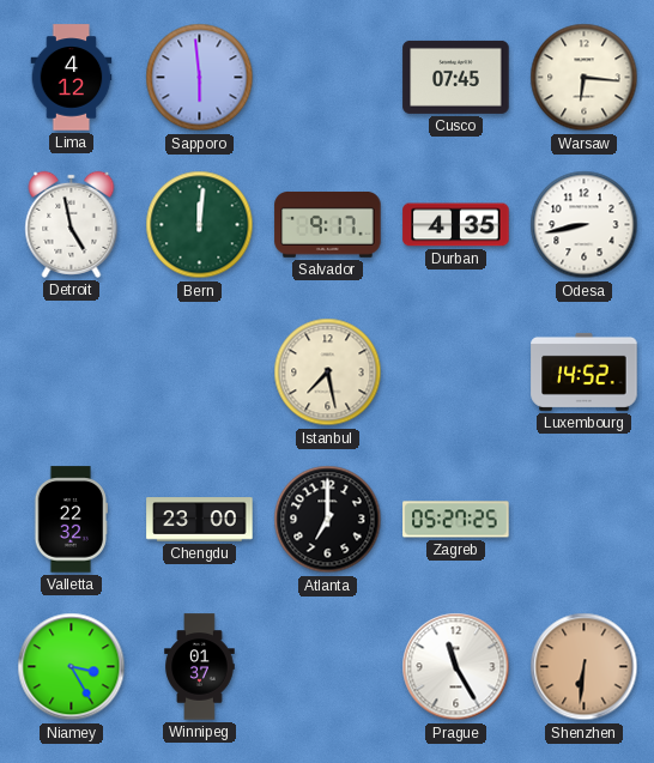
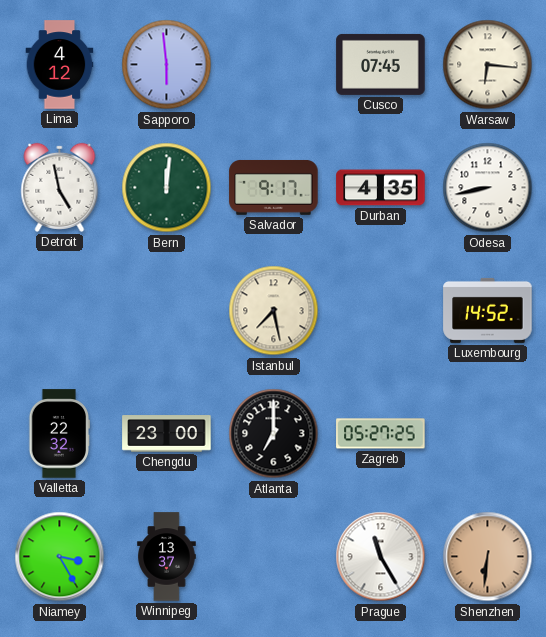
Winnipeg: 01:37 -> 13:37
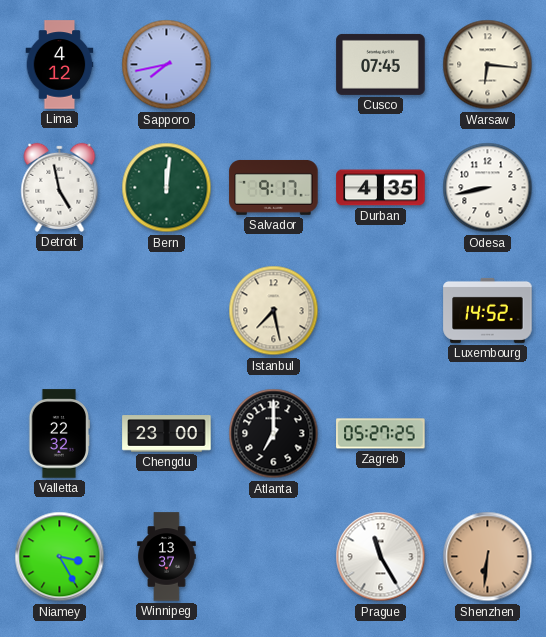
Sapporo: 5:59 -> 7:43
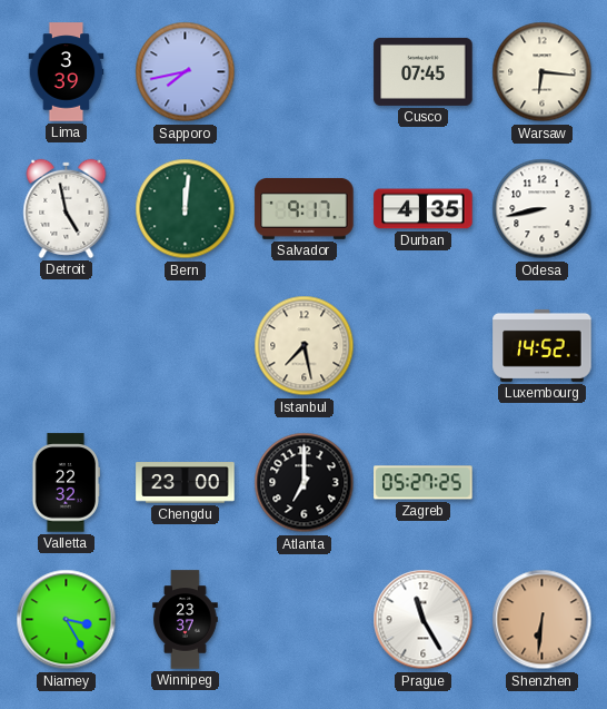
Lima: 4:12 -> 3:39
Winnipeg: 13:37 -> 23:37
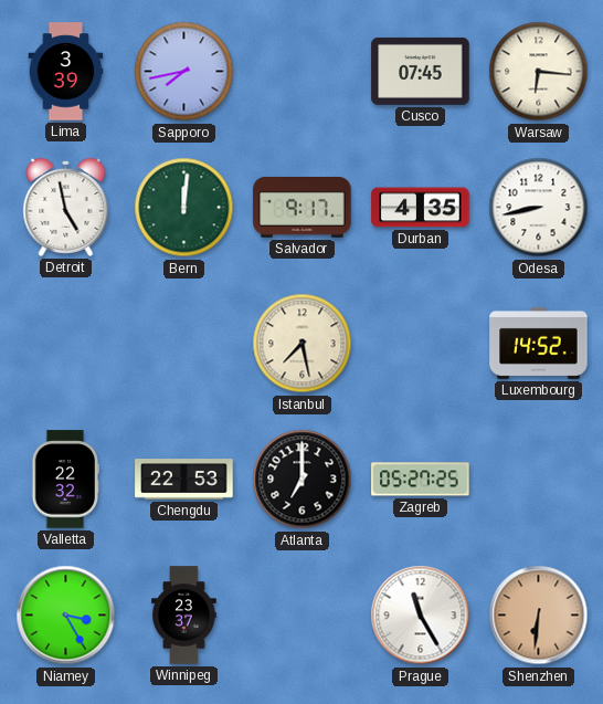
Chengdu: 23:00 -> 22:53
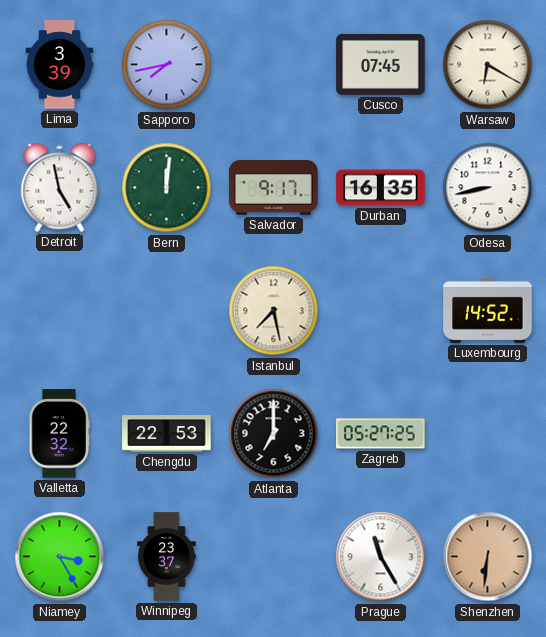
Warsaw: 6:16 -> 6:20
Durban: 4:35 -> 16:35
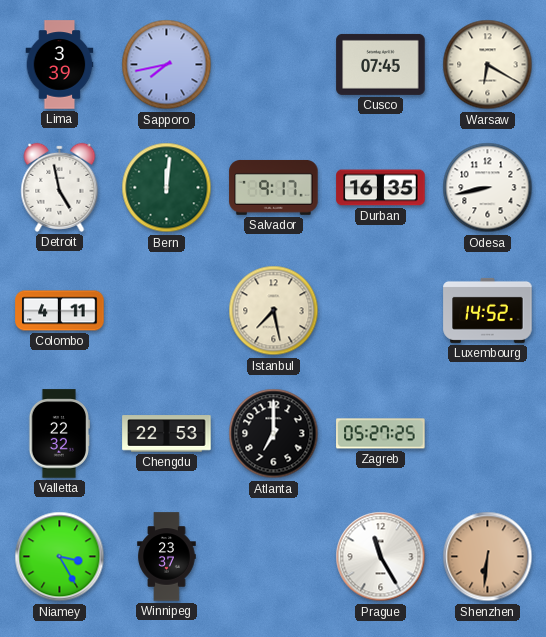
Colombo: none -> 4:11
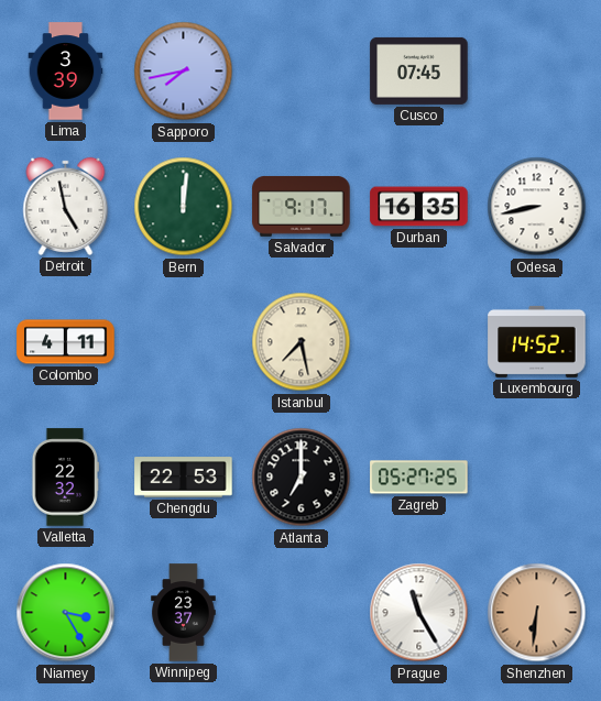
Warsaw: 6:20 -> none
